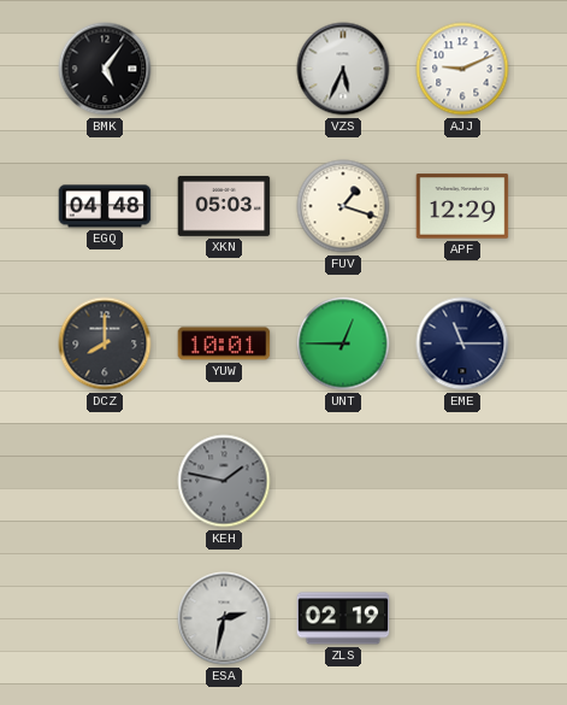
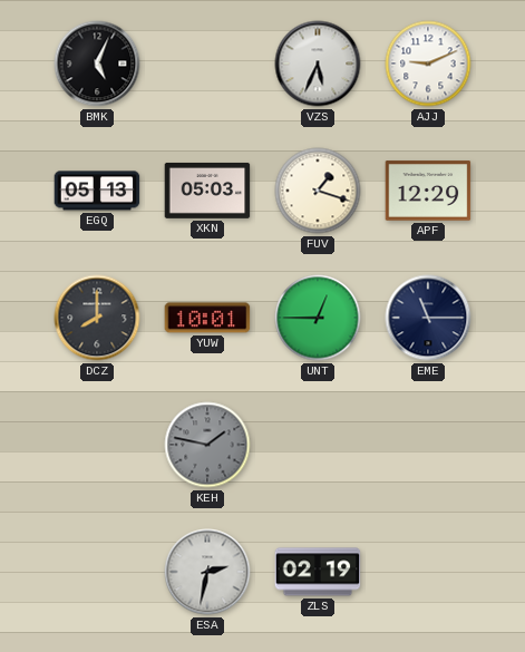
BMK: 5:06 -> 5:04
EGQ: 04:48 -> 05:13
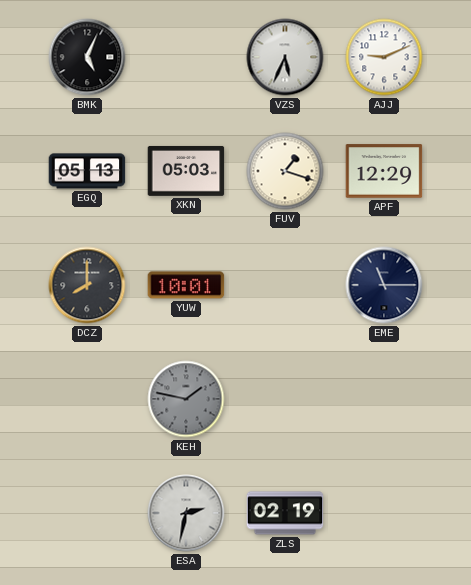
UNT: 12:45 -> none
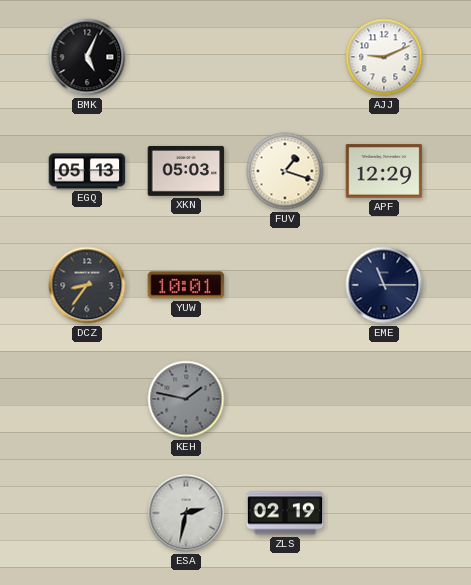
VZS: 5:34 -> none
DCZ: 8:00 -> 8:36
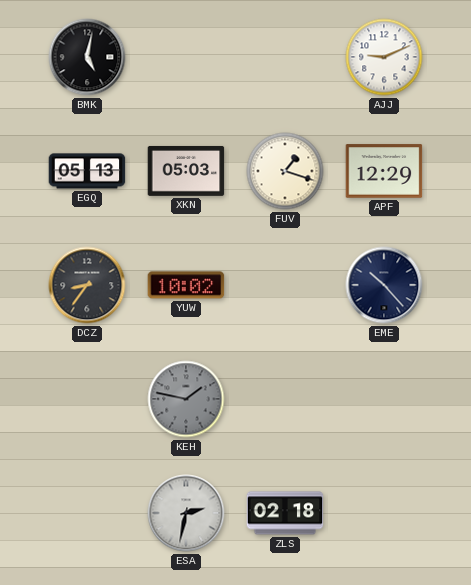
BMK: 5:04 -> 5:02
YUW: 10:01 -> 10:02
EME: 11:15 -> 10:23
ZLS: 02:19 -> 02:18
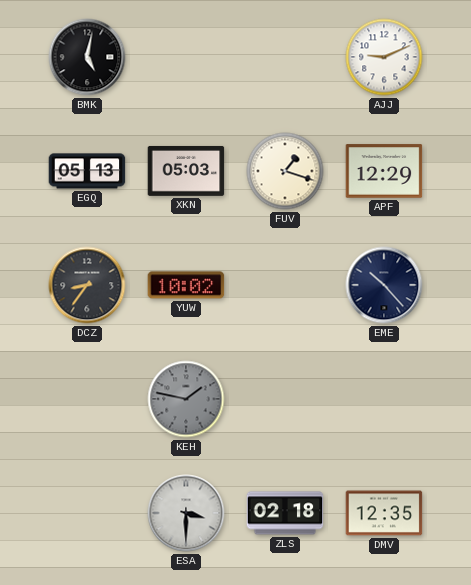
ESA: 2:32 -> 3:30
DMV: none -> 12:35
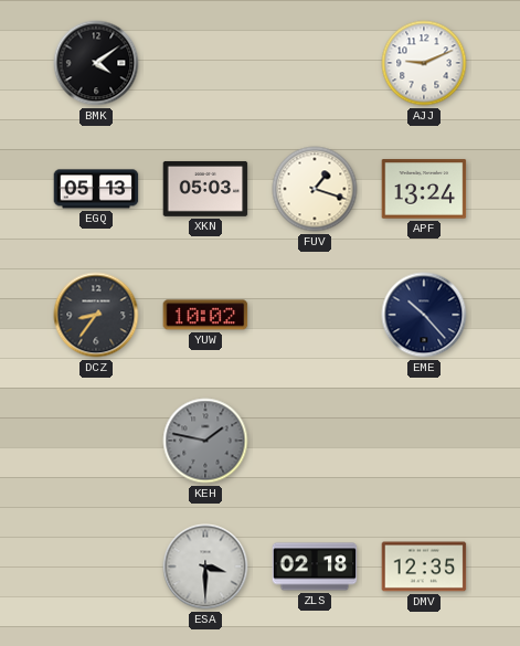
BMK: 5:02 -> 4:09
APF: 12:29 -> 13:24
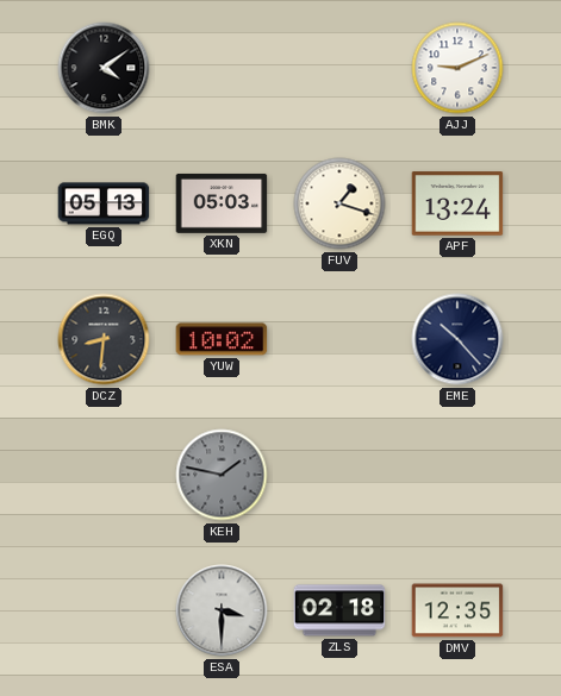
DCZ: 8:36 -> 8:31
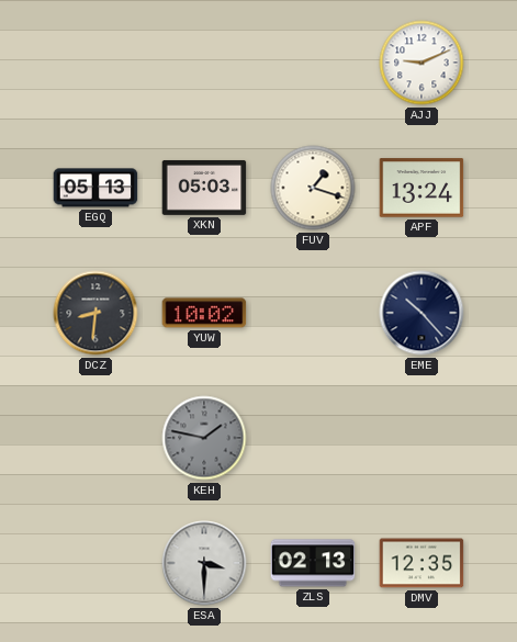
BMK: 4:09 -> none
ZLS: 02:18 -> 02:13
